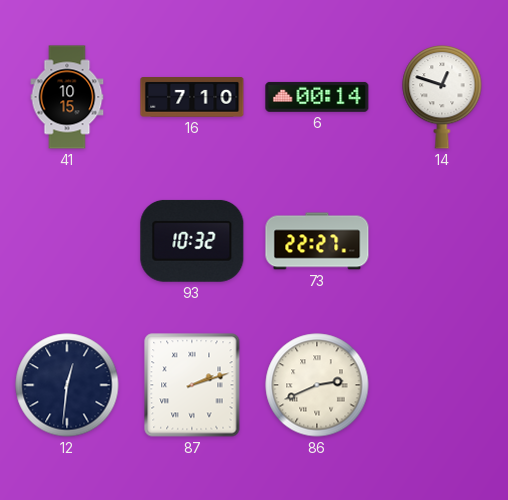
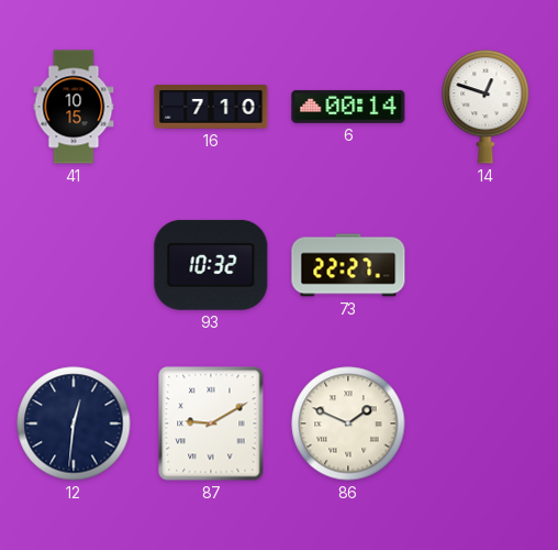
87: 2:12 -> 9:10
86: 2:41 -> 1:49
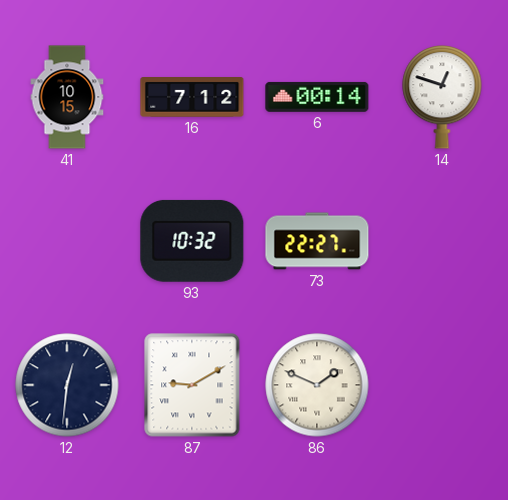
16: 7:10 -> 7:12
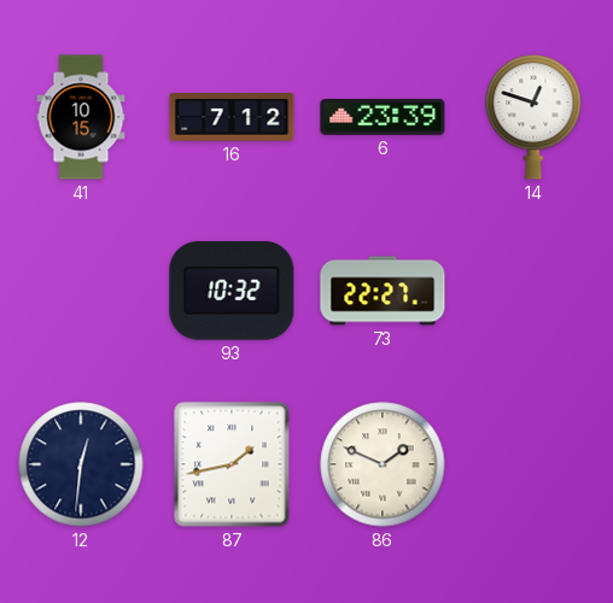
6: 00:14 -> 23:39
87: 9:10 -> 1:43
